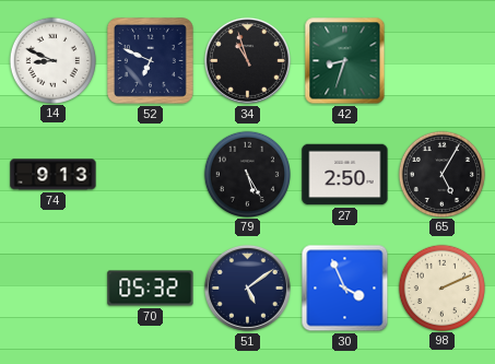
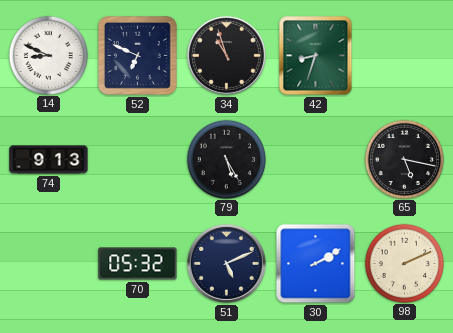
27: 2:50 -> none
65: 5:05 -> 5:17
51: 5:09 -> 5:11
30: 3:56 -> 2:10
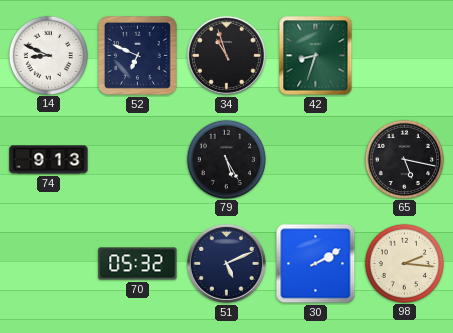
98: 2:11 -> 2:16
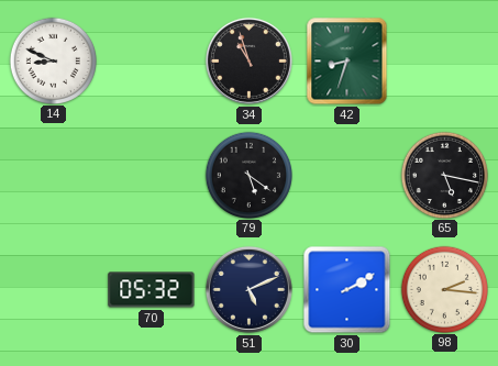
52: 6:49 -> none
74: 9:13 -> none
79: 5:25 -> 5:21
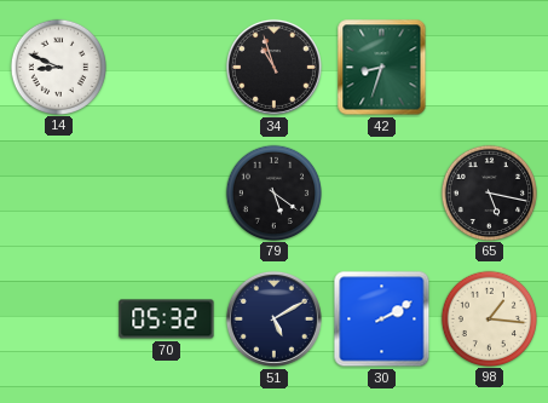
51: 5:11 -> 5:10
98: 2:16 -> 1:16
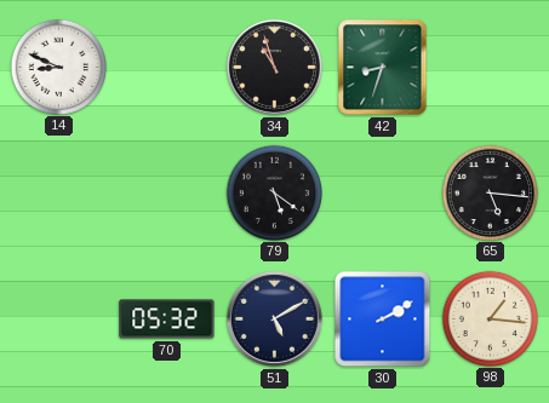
65: 5:17 -> 5:16
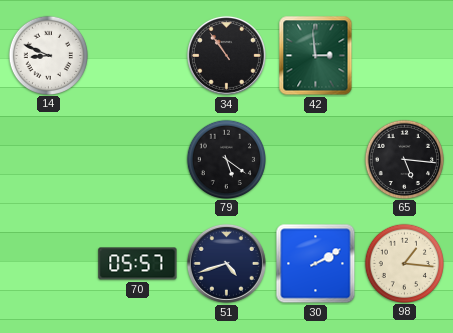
34: 10:57 -> 10:54
42: 8:33 -> 2:59
70: 05:32 -> 05:57
51: 5:10 -> 4:42
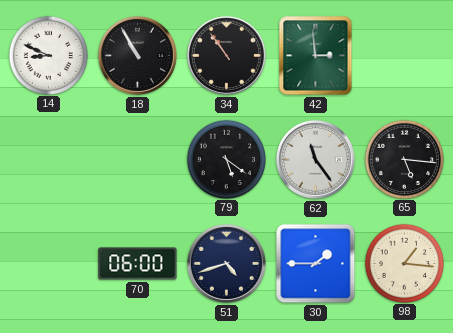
18: none -> 10:55
62: none -> 11:24
70: 05:57 -> 06:00
30: 2:10 -> 1:45
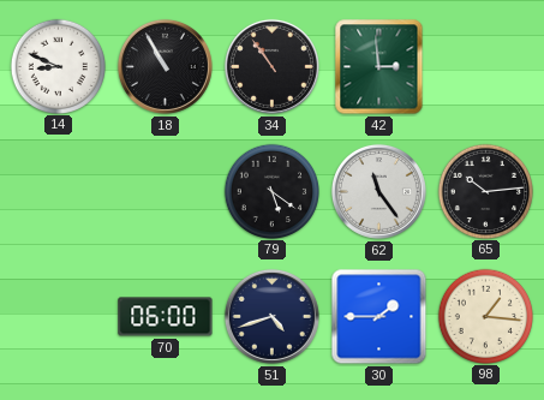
65: 5:16 -> 10:14
